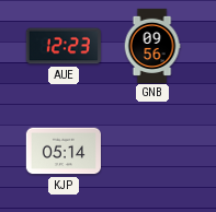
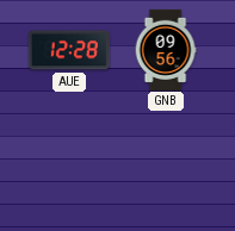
AUE: 12:23 -> 12:28
KJP: 05:14 -> none
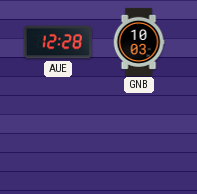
GNB: 09:56 -> 10:03
